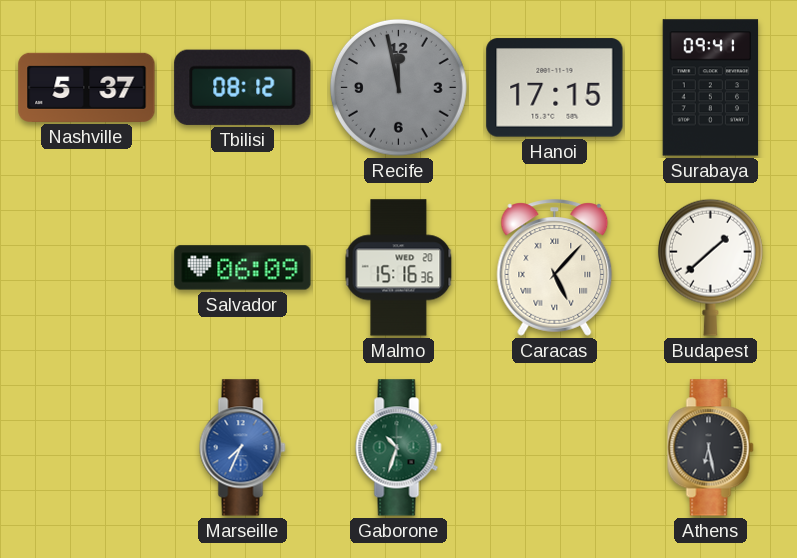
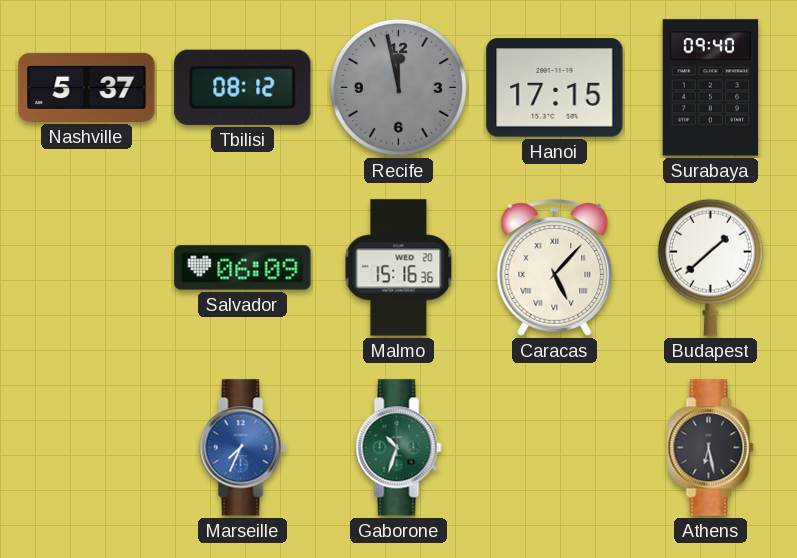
Surabaya: 09:41 -> 09:40
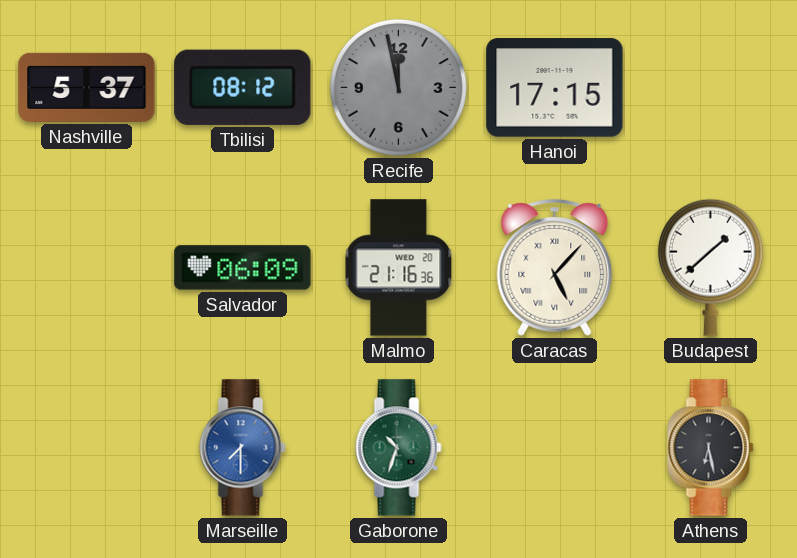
Surabaya: 09:40 -> none
Malmo: 15:16 -> 21:16
Marseille: 7:34 -> 7:30
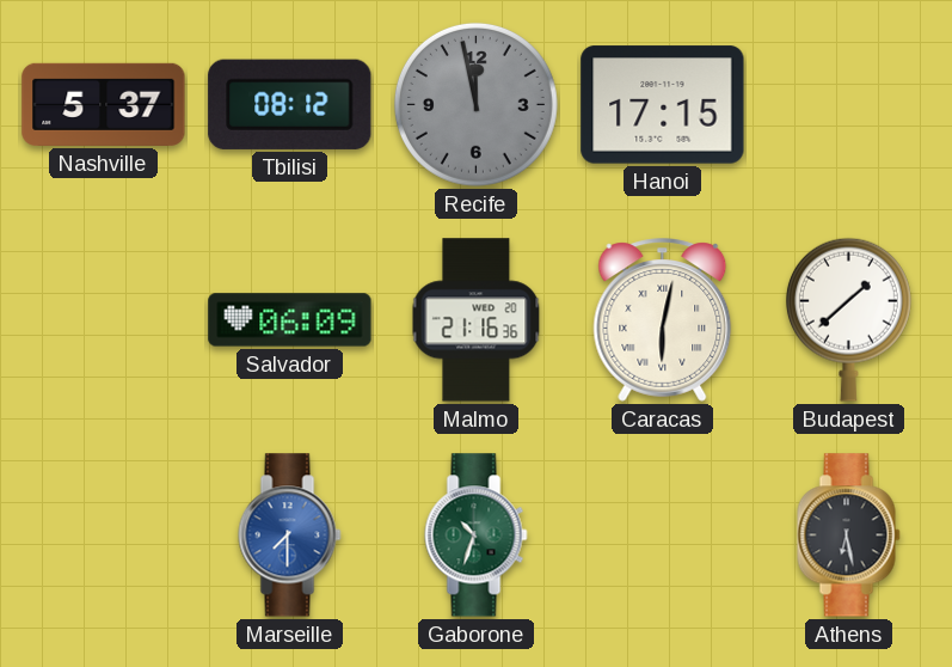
Caracas: 5:07 -> 6:02
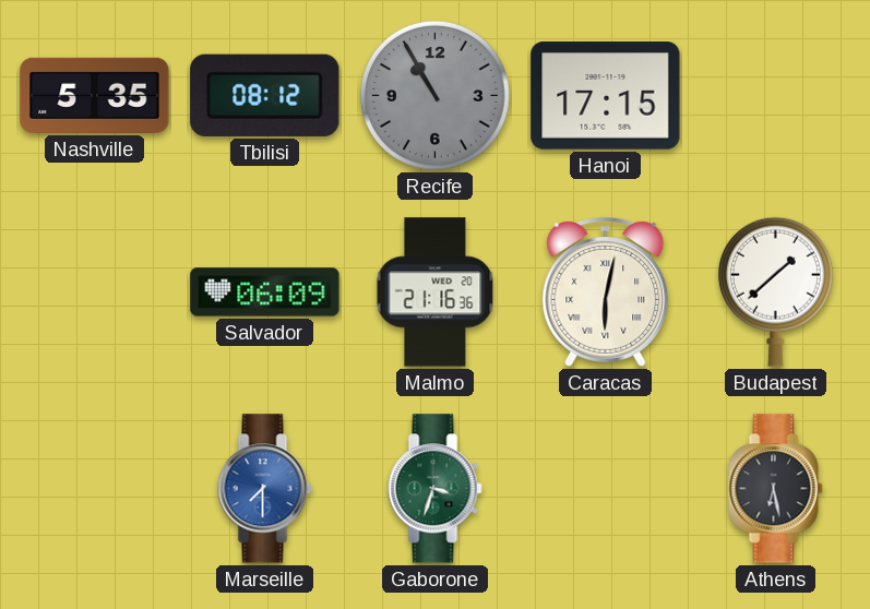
Nashville: 5:37 -> 5:35
Recife: 11:58 -> 10:55
Gaborone: 10:33 -> 3:33
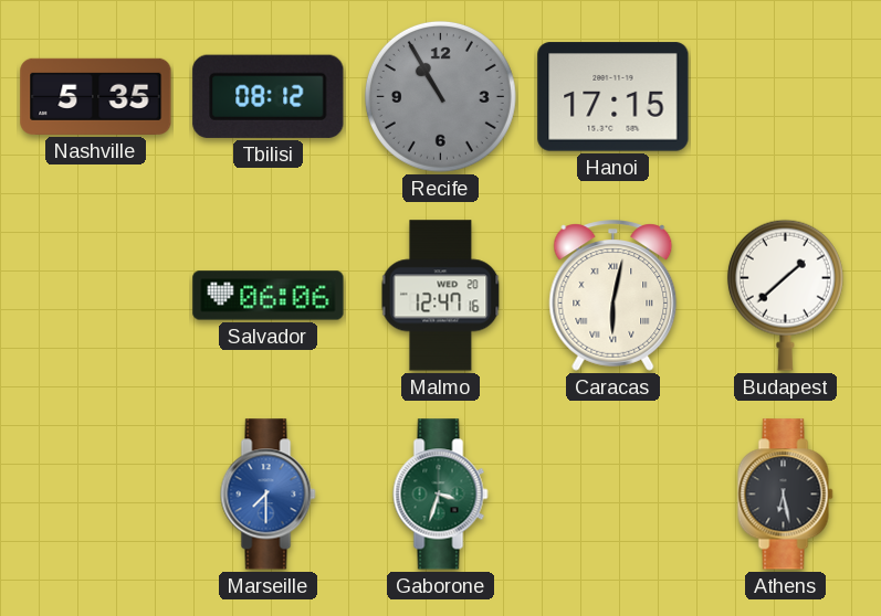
Salvador: 06:09 -> 06:06
Malmo: 21:16 -> 12:47
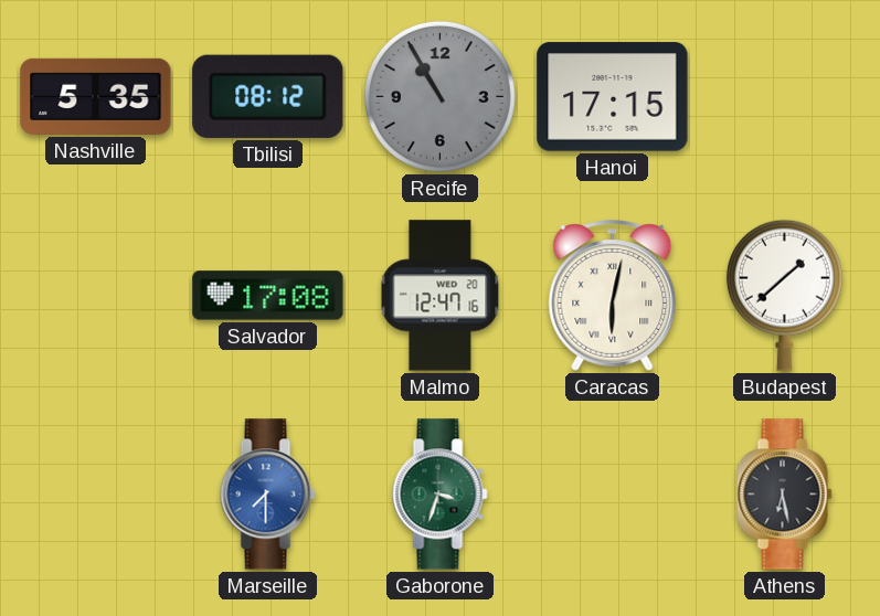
Salvador: 06:06 -> 17:08
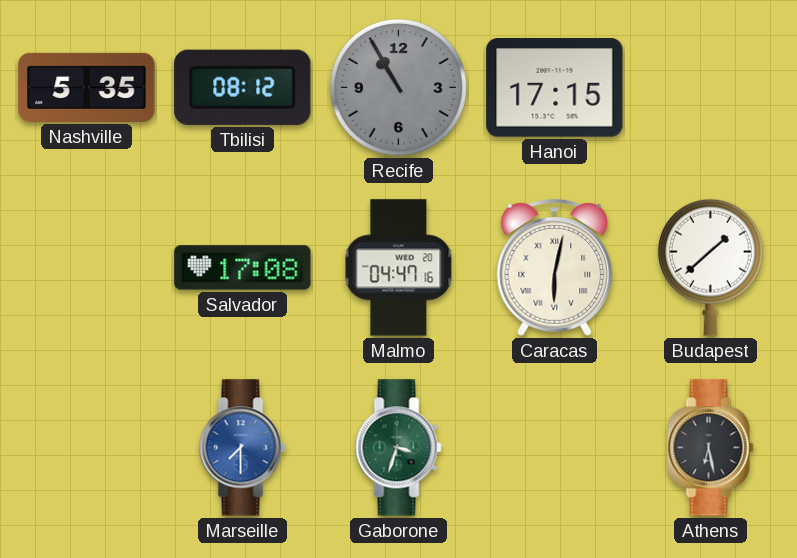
Malmo: 12:47 -> 04:47
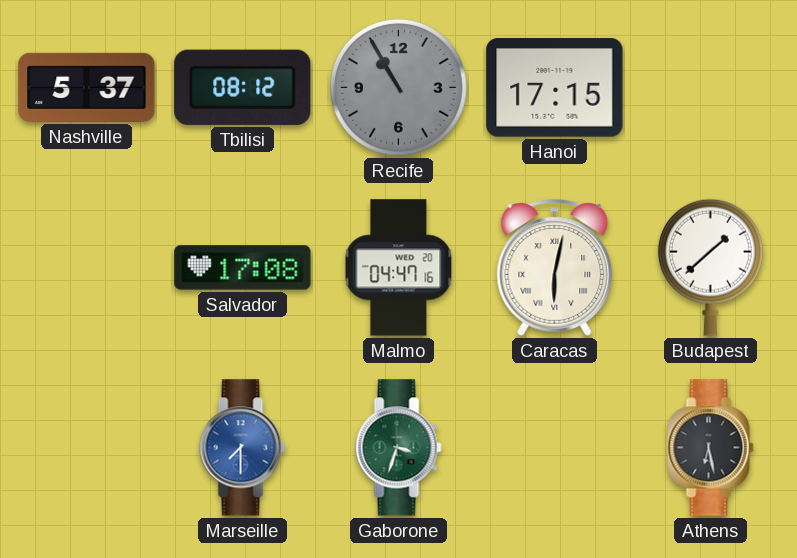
Nashville: 5:35 -> 5:37
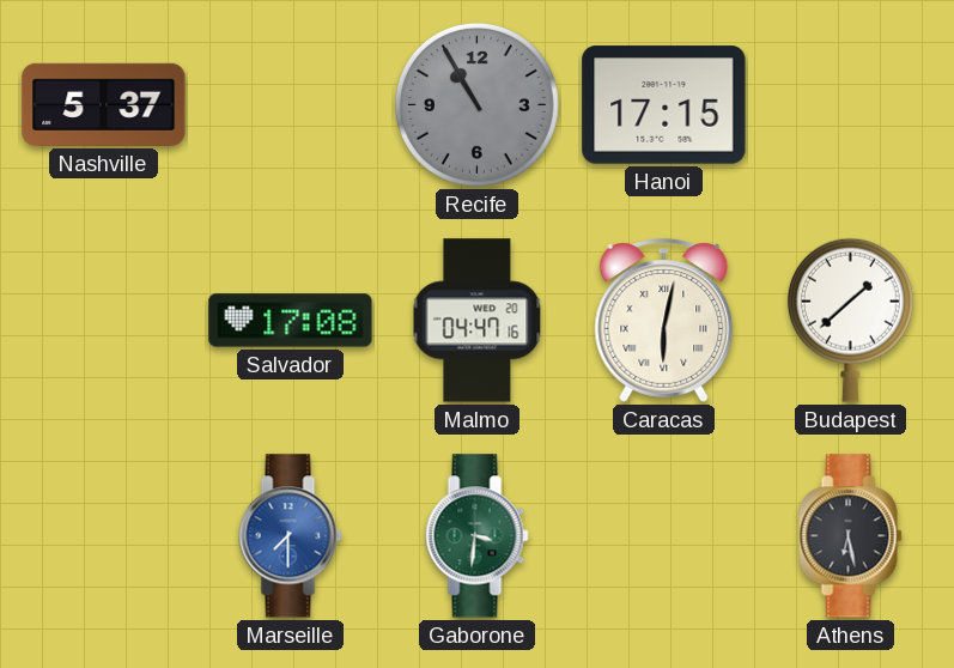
Tbilisi: 08:12 -> none
Gaborone: 3:33 -> 3:31
